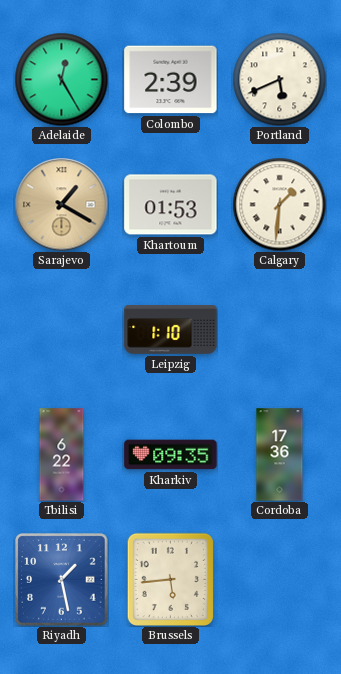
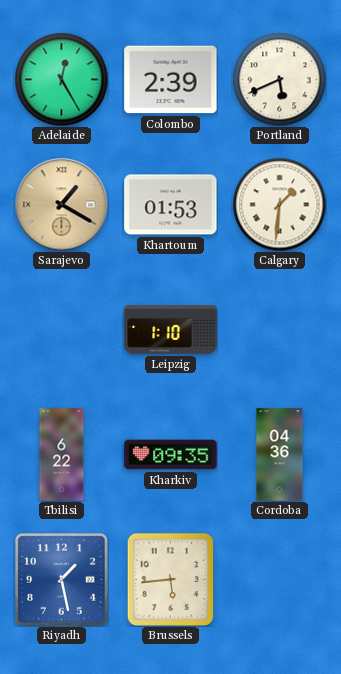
Cordoba: 17:36 -> 04:36
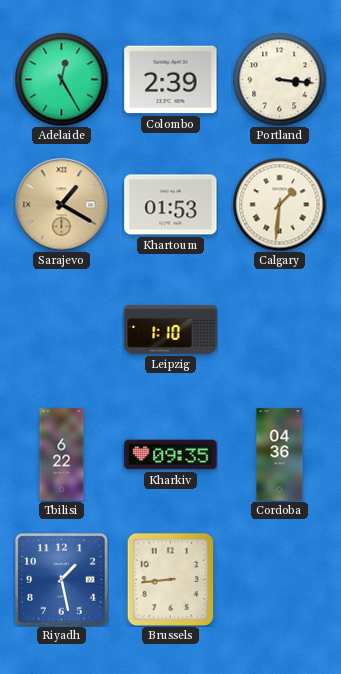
Portland: 5:41 -> 3:16
Brussels: 5:44 -> 8:44
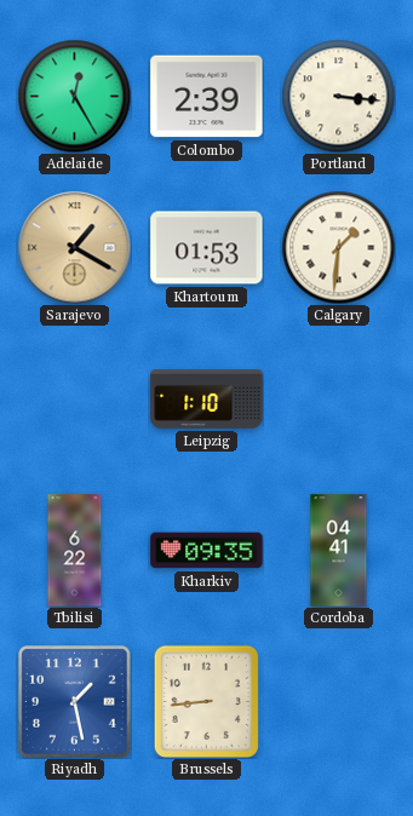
Cordoba: 04:36 -> 04:41
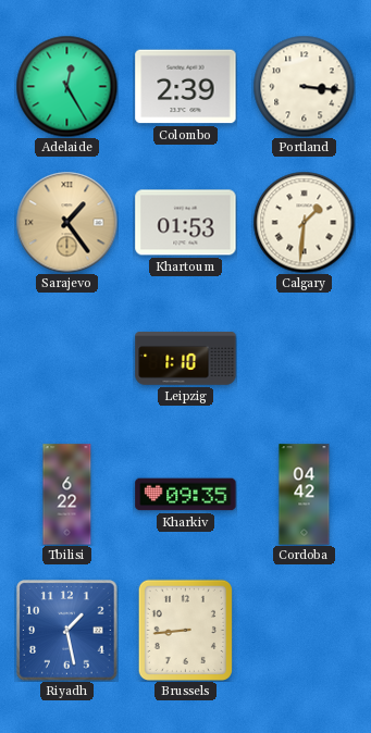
Sarajevo: 1:20 -> 1:24
Cordoba: 04:41 -> 04:42
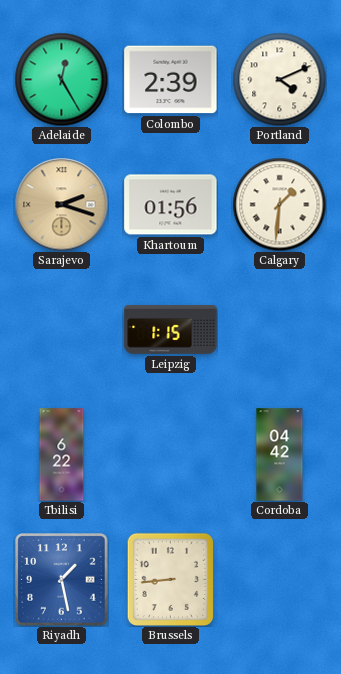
Portland: 3:16 -> 4:11
Sarajevo: 1:24 -> 2:18
Khartoum: 01:53 -> 01:56
Leipzig: 1:10 -> 1:15
Kharkiv: 09:35 -> none
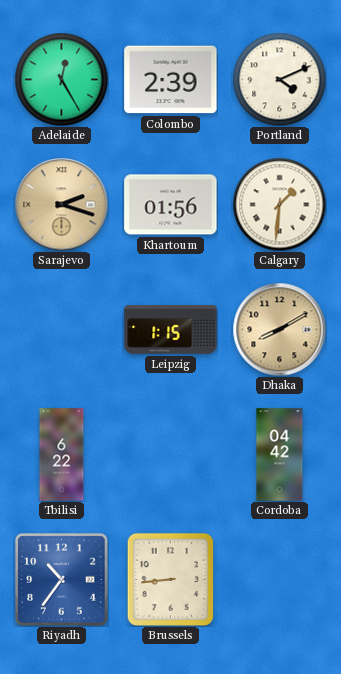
Dhaka: none -> 8:10
Riyadh: 1:28 -> 10:36
